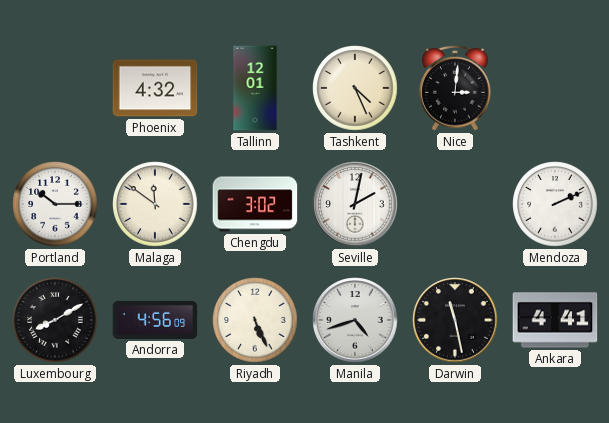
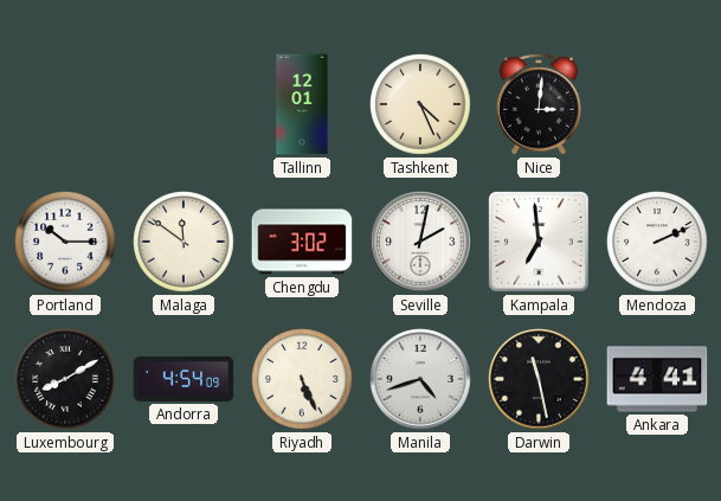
Phoenix: 4:32 -> none
Kampala: none -> 6:59
Andorra: 4:56 -> 4:54
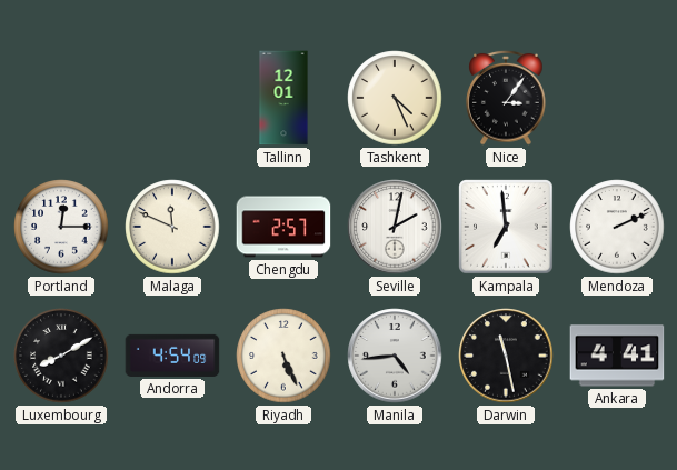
Nice: 3:01 -> 3:06
Portland: 10:15 -> 12:15
Malaga: 11:51 -> 11:49
Chengdu: 3:02 -> 2:57
Manila: 4:42 -> 4:44
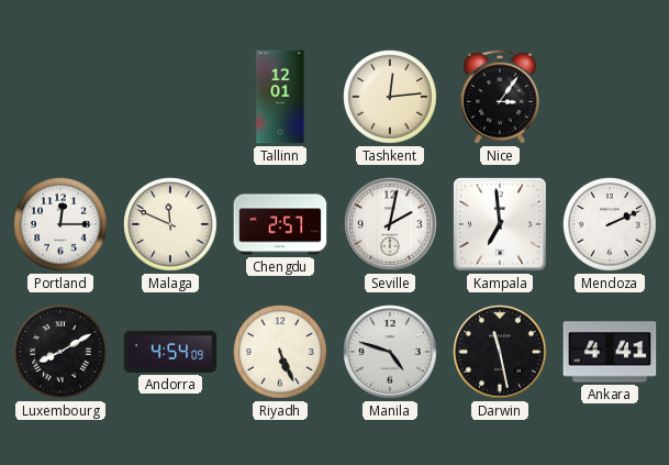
Tashkent: 4:26 -> 12:14
Manila: 4:44 -> 4:48
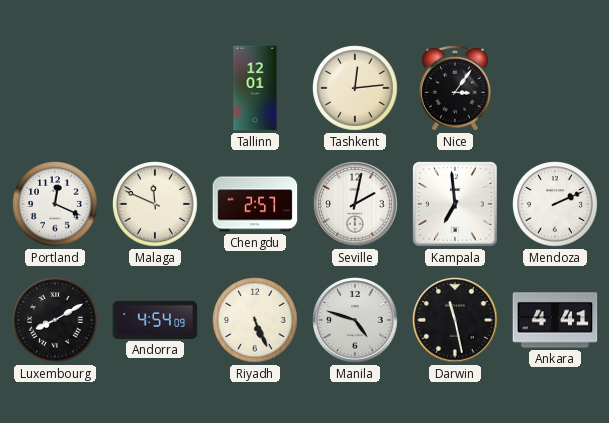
Portland: 12:15 -> 12:19
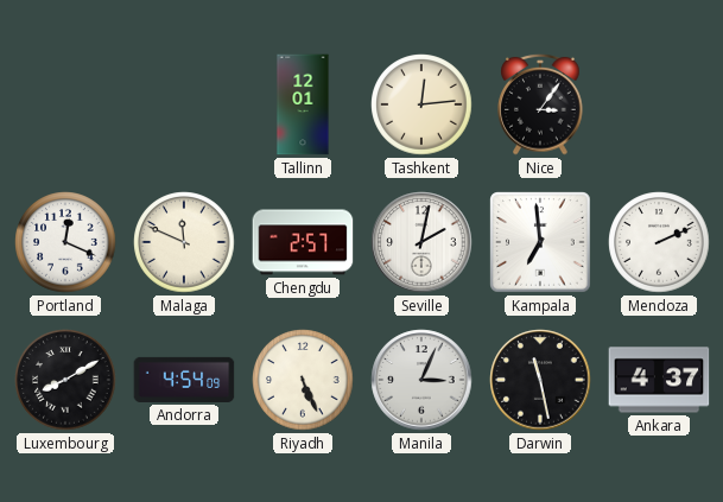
Manila: 4:48 -> 3:04
Ankara: 4:41 -> 4:37
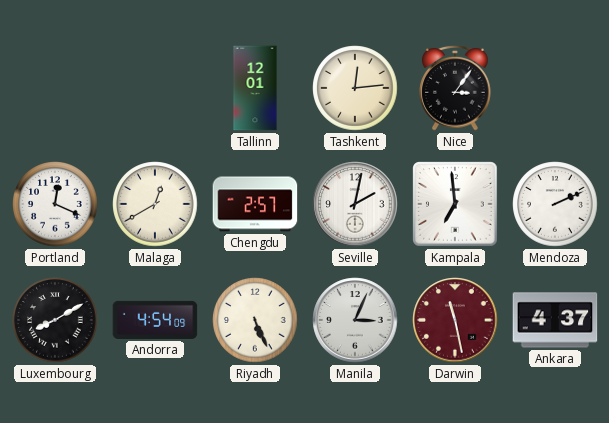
Malaga: 11:49 -> 12:40
Darwin dial: black -> burgundy
